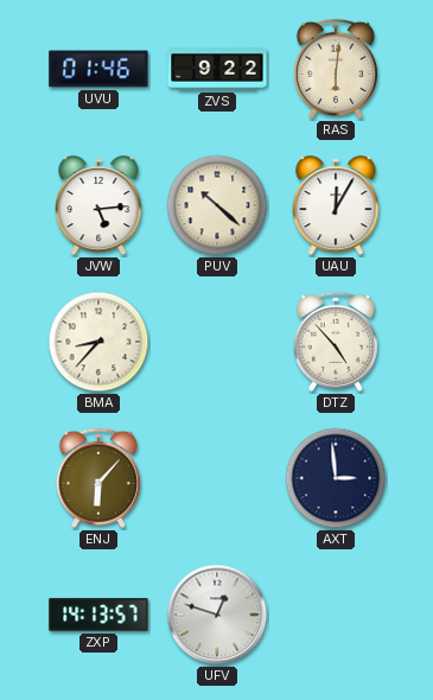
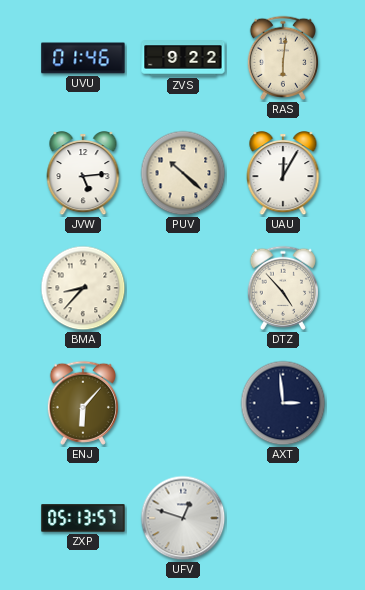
ZXP: 14:13 -> 05:13
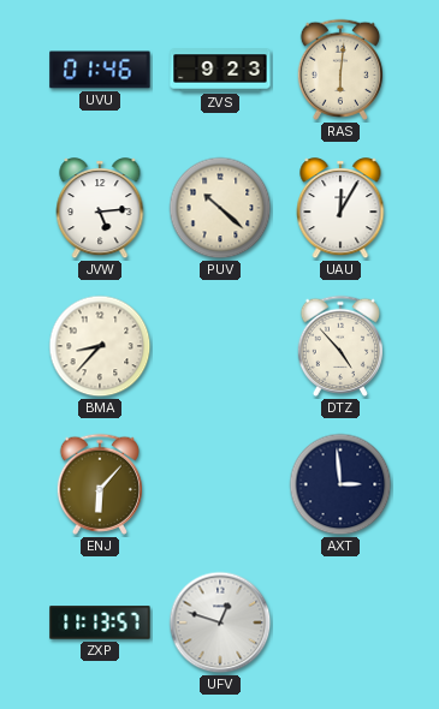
ZVS: 9:22 -> 9:23
ZXP: 05:13 -> 11:13
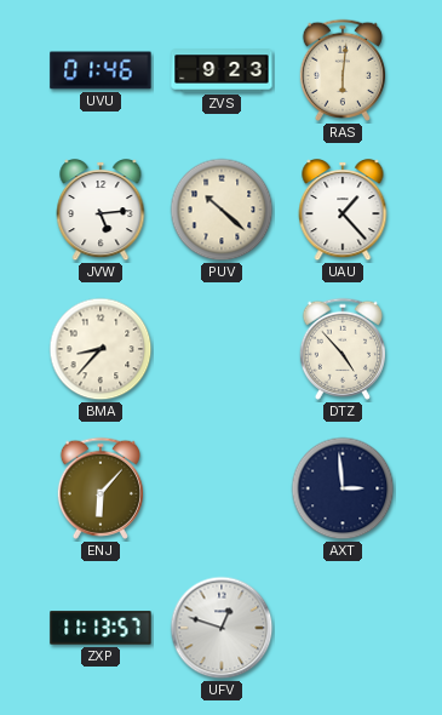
UAU: 12:05 -> 1:23
